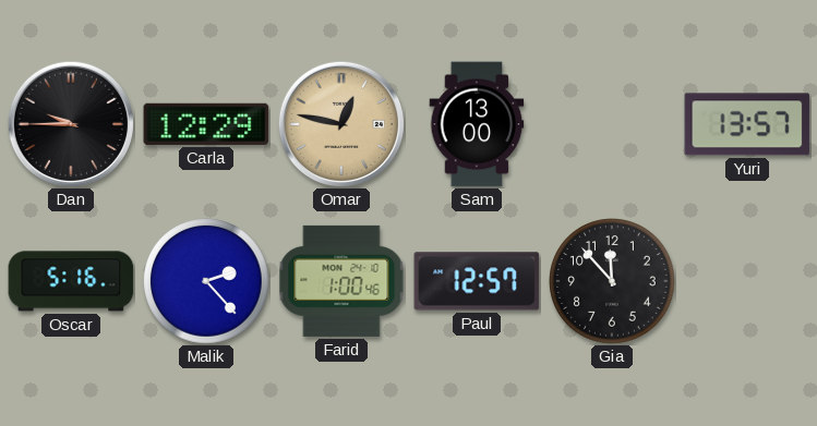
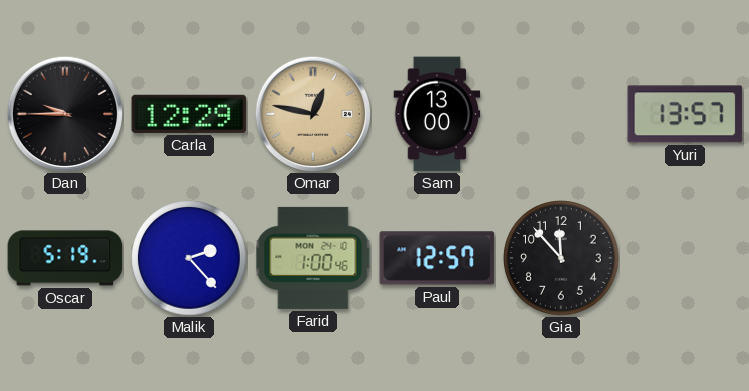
Oscar: 5:16 -> 5:19
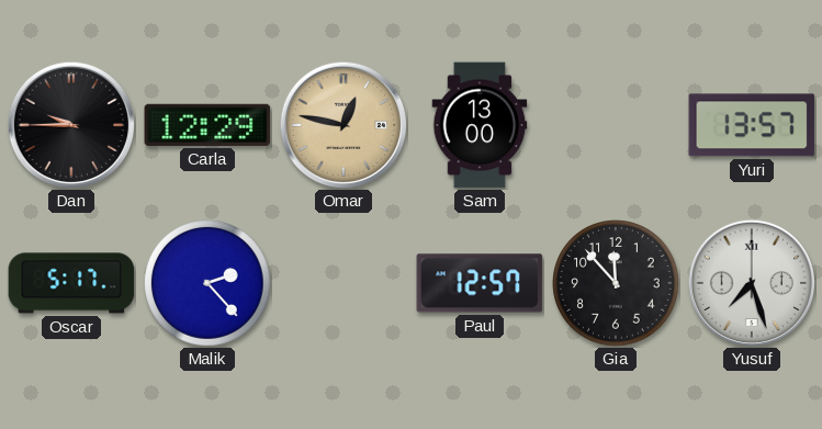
Oscar: 5:19 -> 5:17
Farid: 1:00 -> none
Yusuf: none -> 7:27
